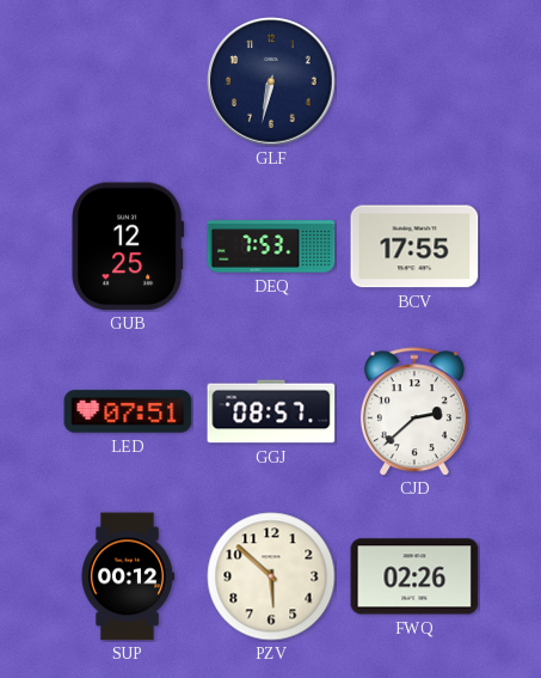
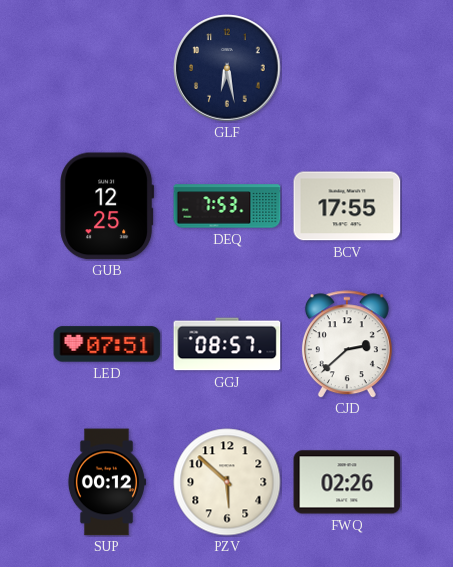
GLF: 6:32 -> 6:28
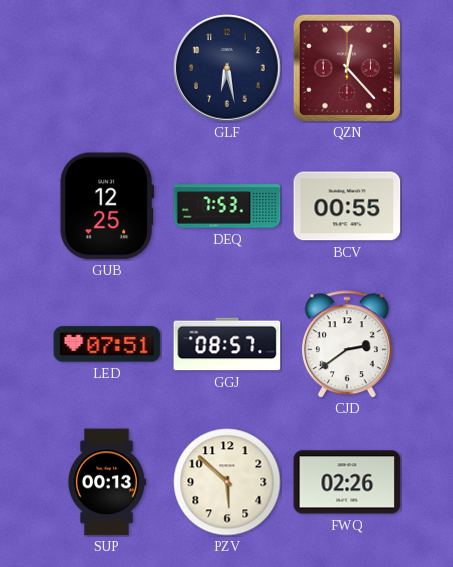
QZN: none -> 12:23
BCV: 17:55 -> 00:55
CJD: 2:38 -> 2:39
SUP: 00:12 -> 00:13
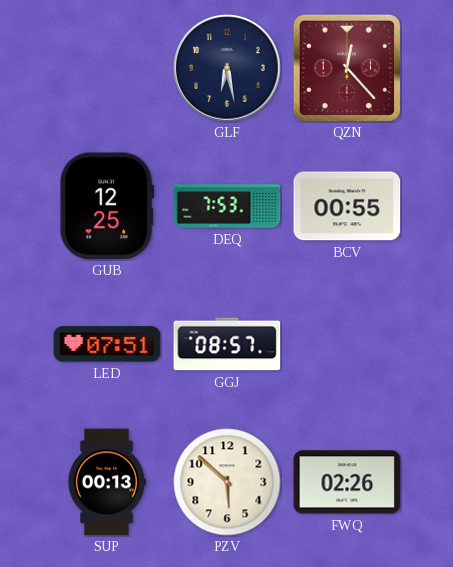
CJD: 2:39 -> none
